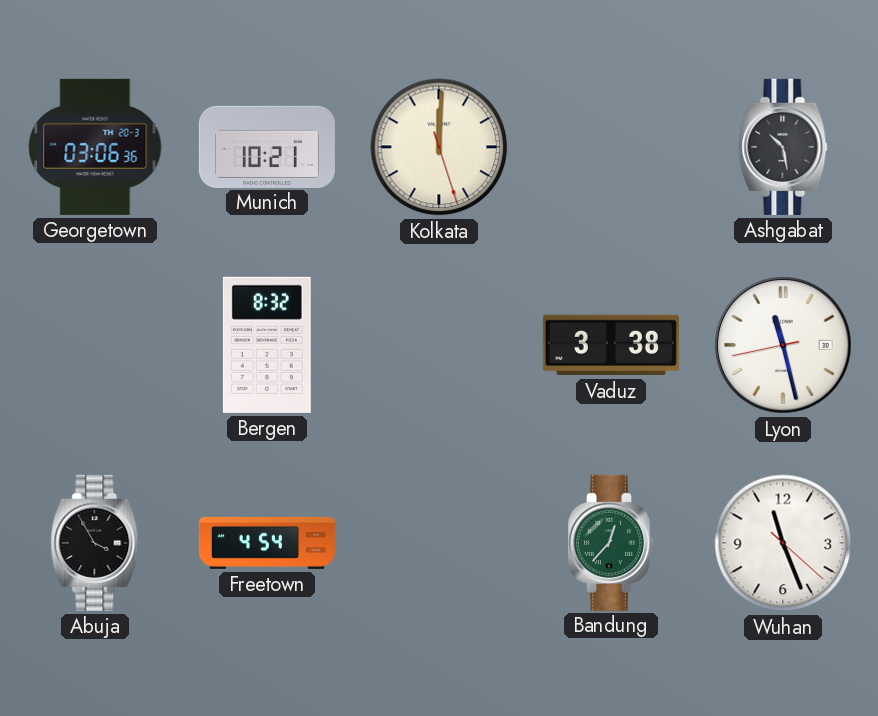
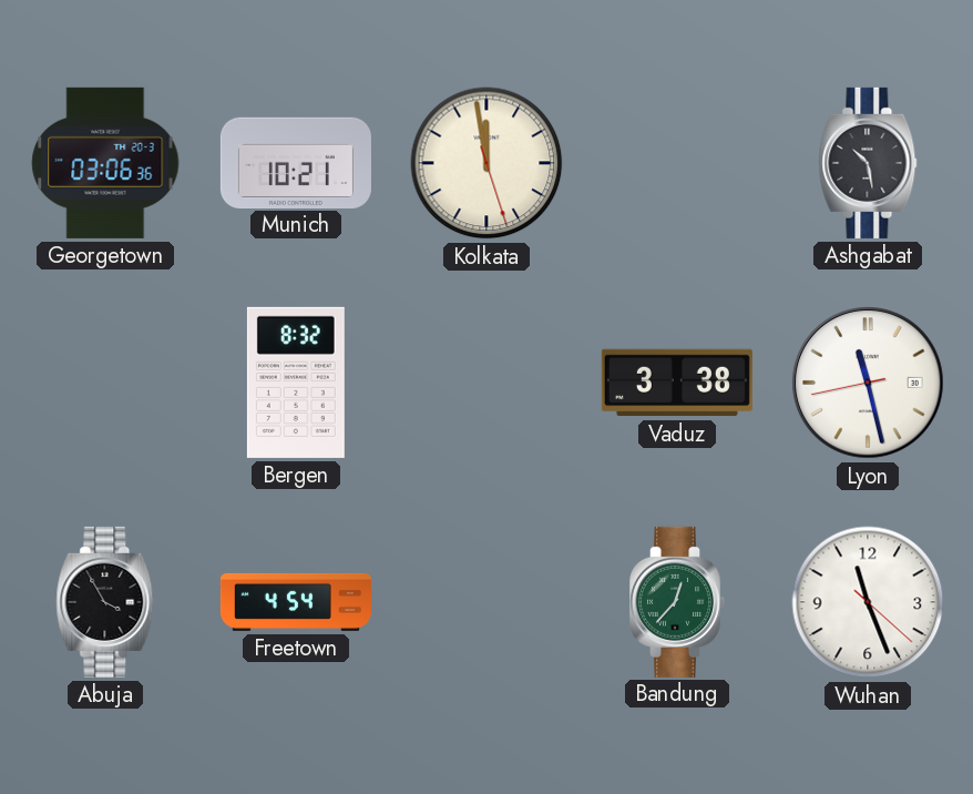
Kolkata: 12:00 -> 11:58
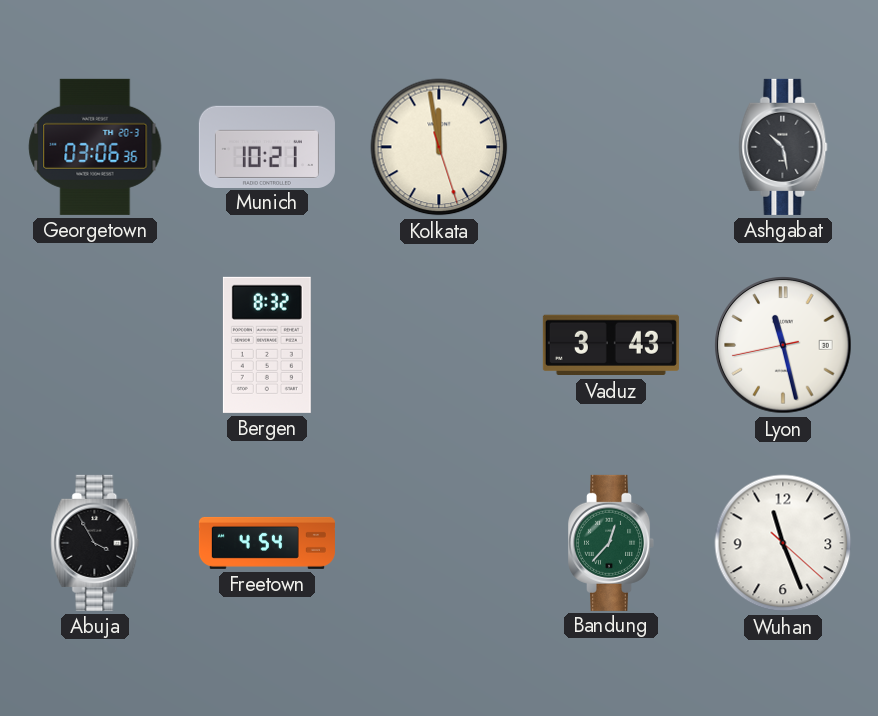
Vaduz: 3:38 -> 3:43
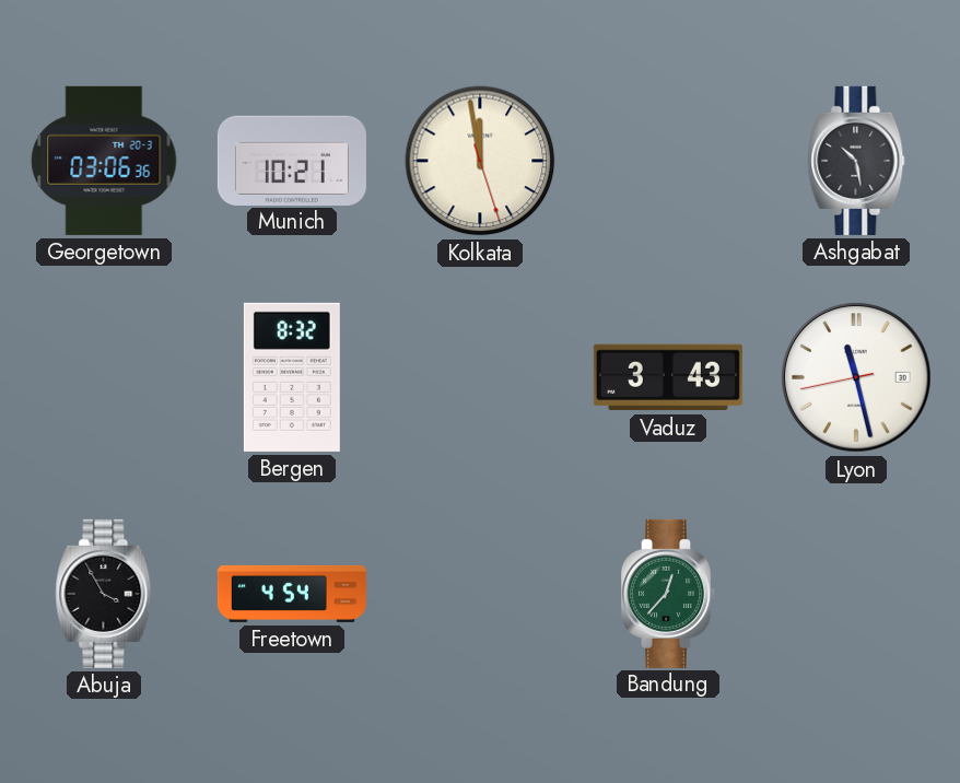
Wuhan: 11:26 -> none
